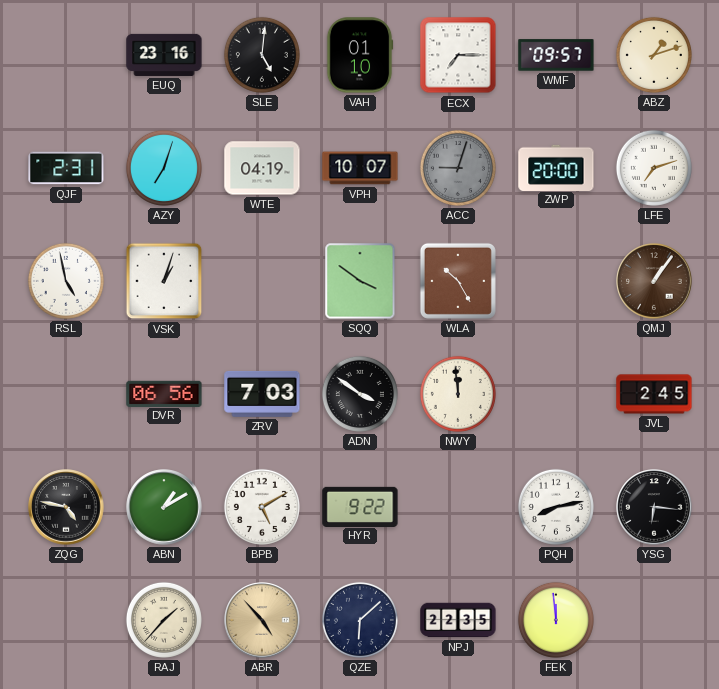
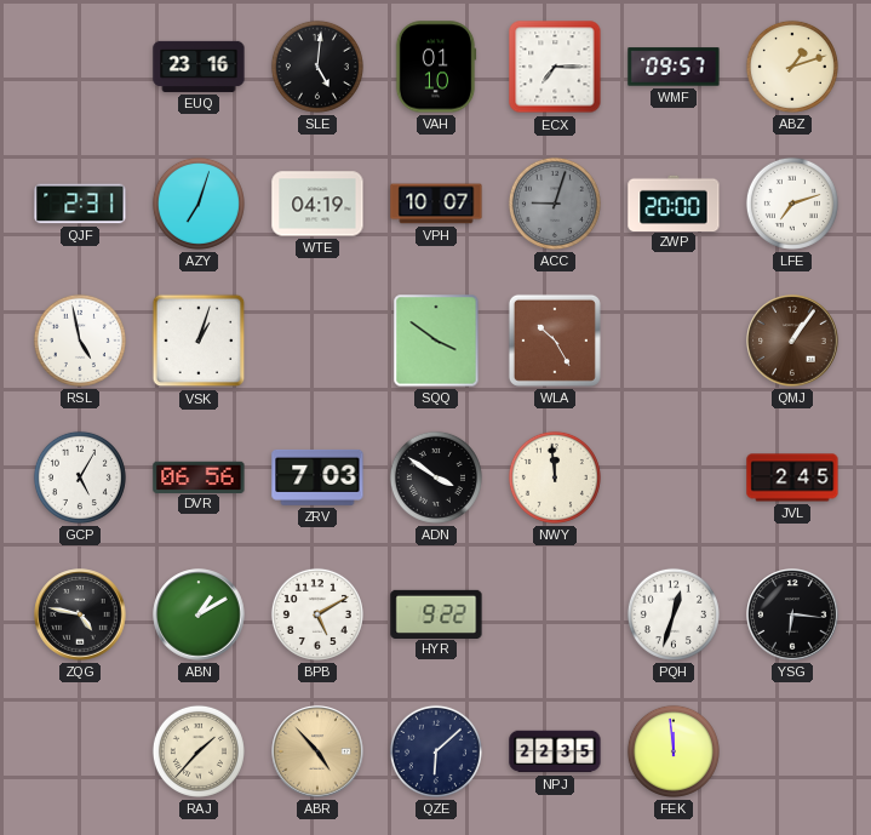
GCP: none -> 5:05
PQH: 8:13 -> 12:33
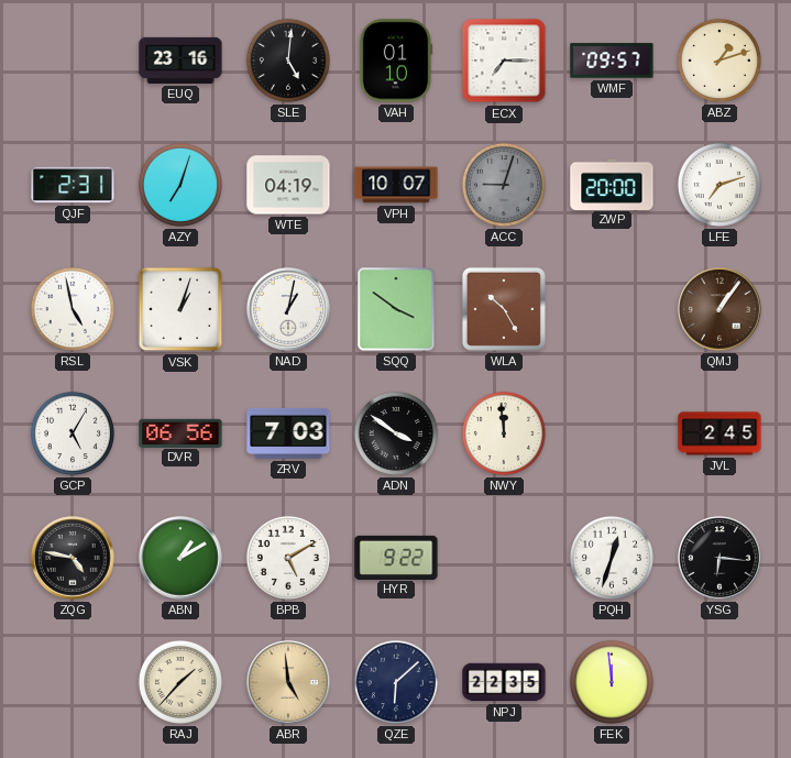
NAD: none -> 1:02
ABR: 4:53 -> 4:59
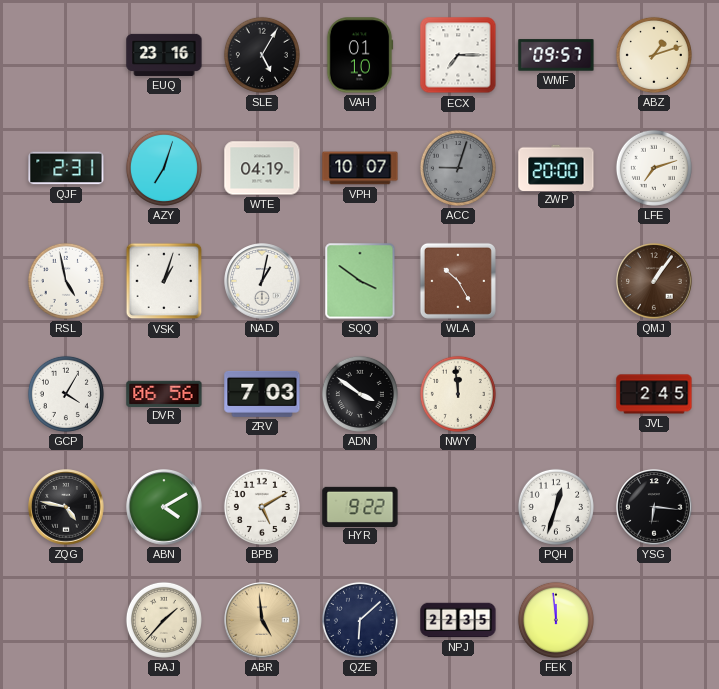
SLE: 5:01 -> 5:05
GCP: 5:05 -> 4:05
ABN: 1:10 -> 4:10
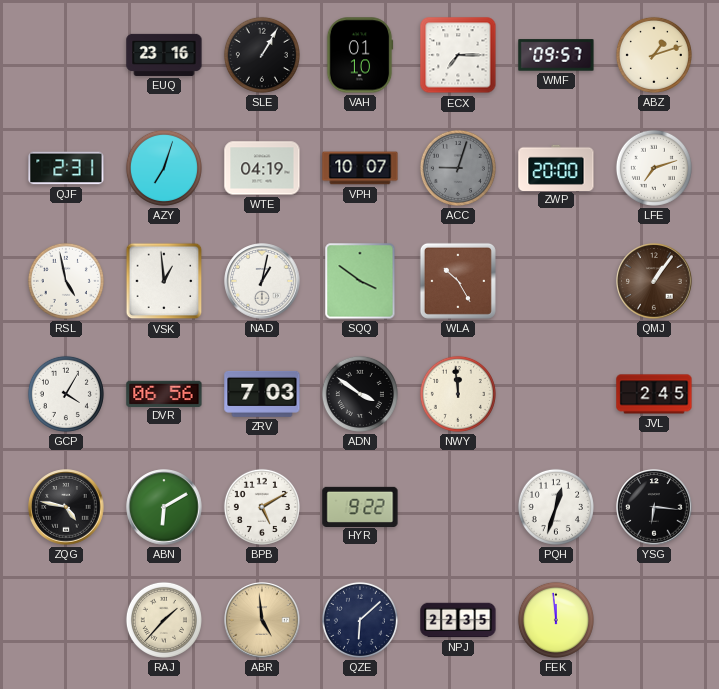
SLE: 5:05 -> 1:05
VSK: 1:03 -> 12:59
ABN: 4:10 -> 6:10
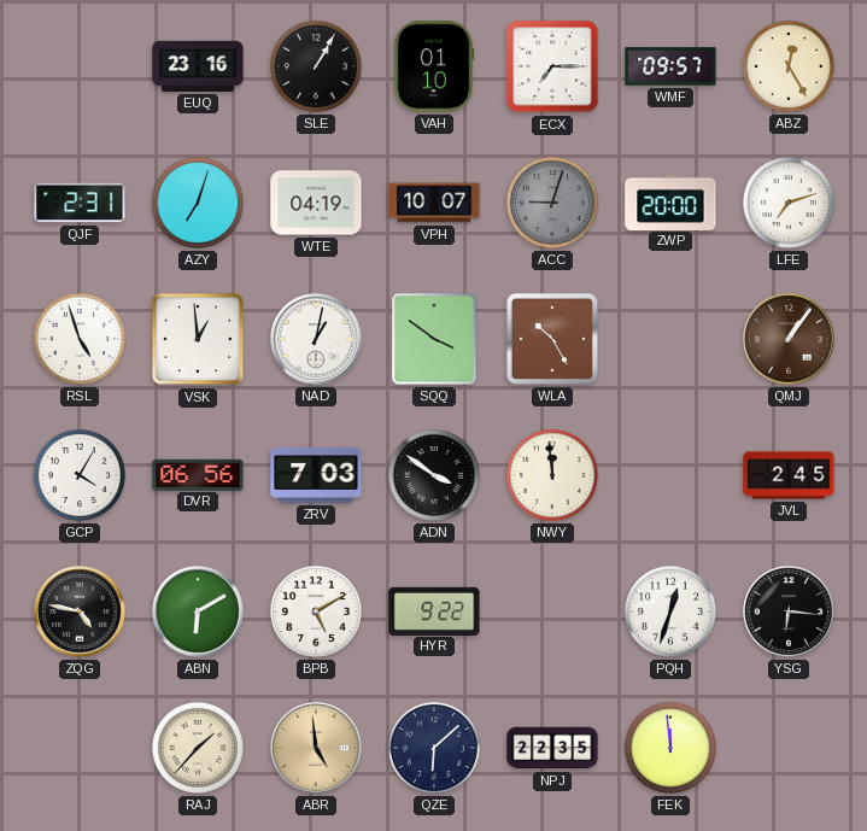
ABZ: 1:12 -> 12:25
RSL: 4:58 -> 4:57
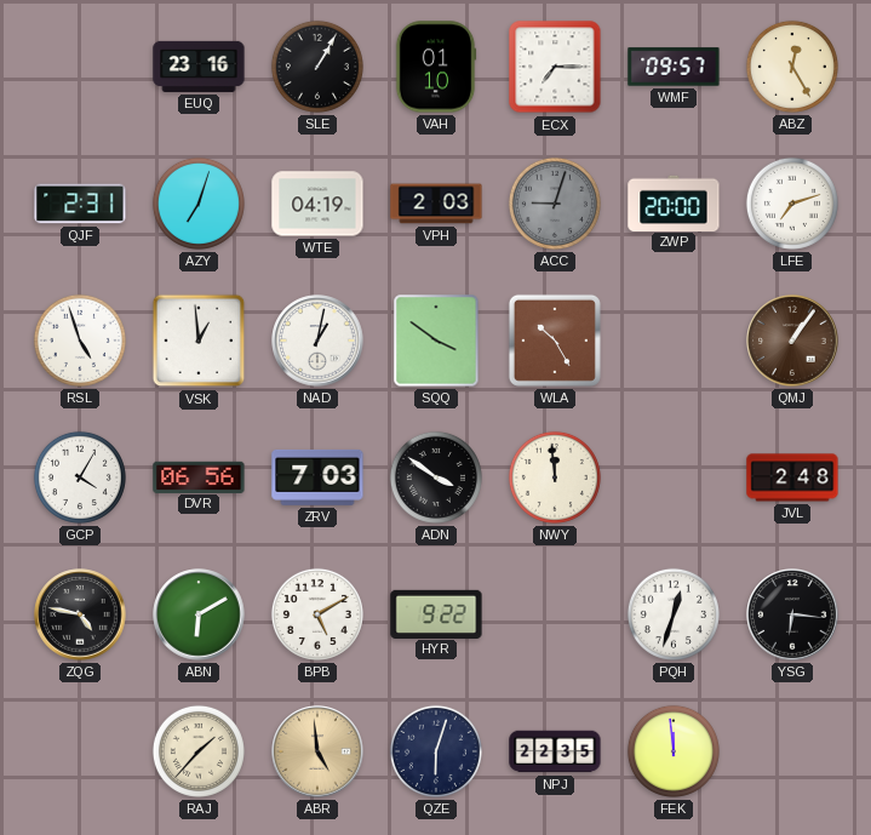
VPH: 10:07 -> 2:03
JVL: 2:45 -> 2:48
QZE: 6:08 -> 6:03
